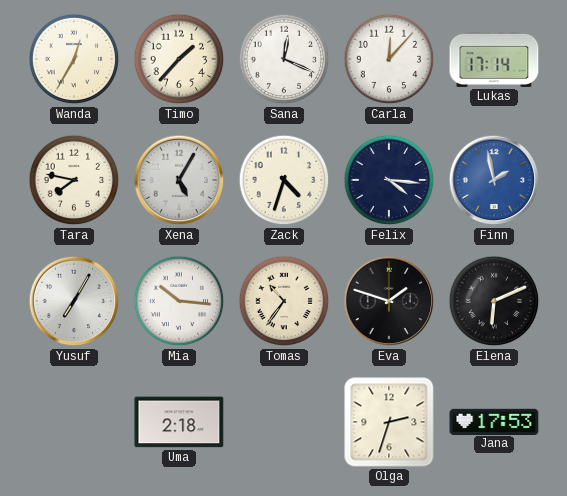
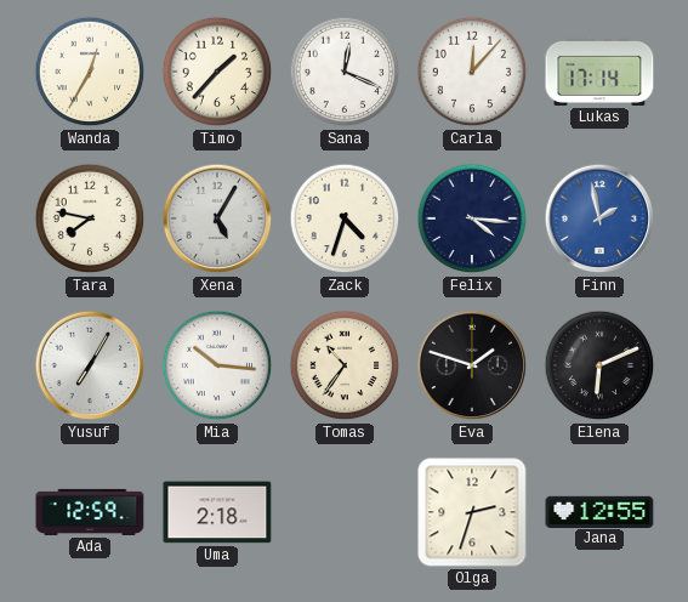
Ada: none -> 12:59
Jana: 17:53 -> 12:55
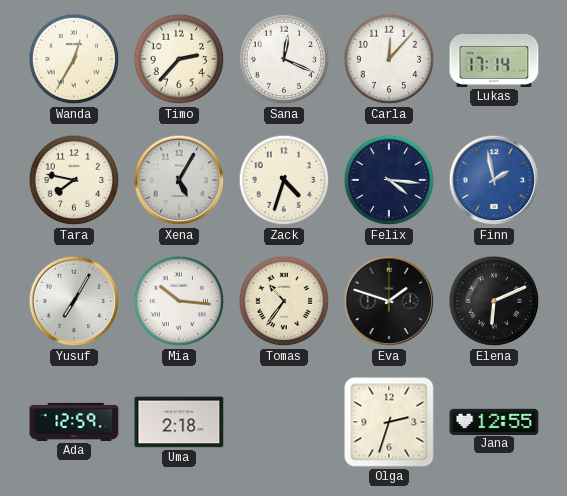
Timo: 1:37 -> 2:37
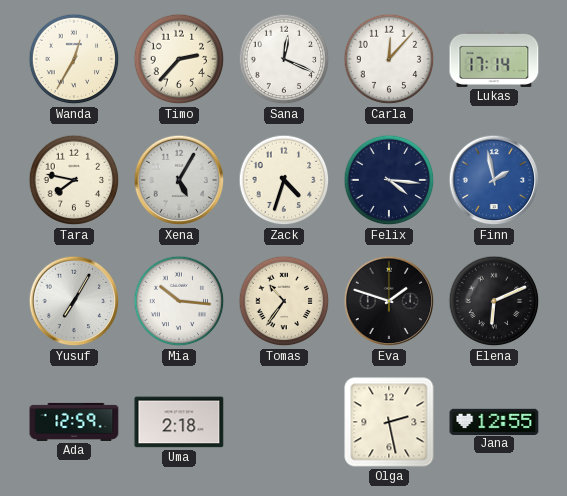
Olga: 2:33 -> 2:28
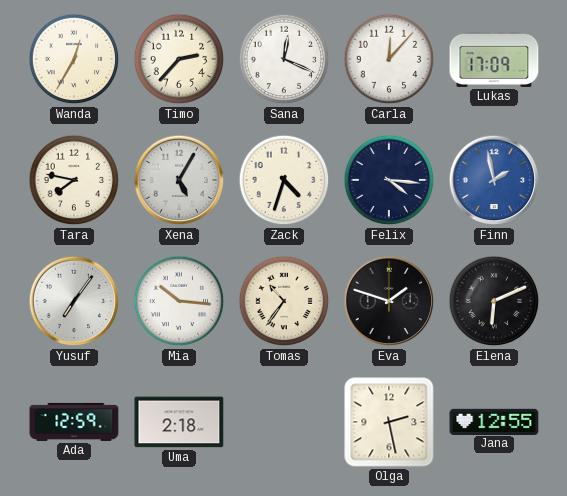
Lukas: 17:14 -> 17:09
Yusuf: 7:05 -> 7:06
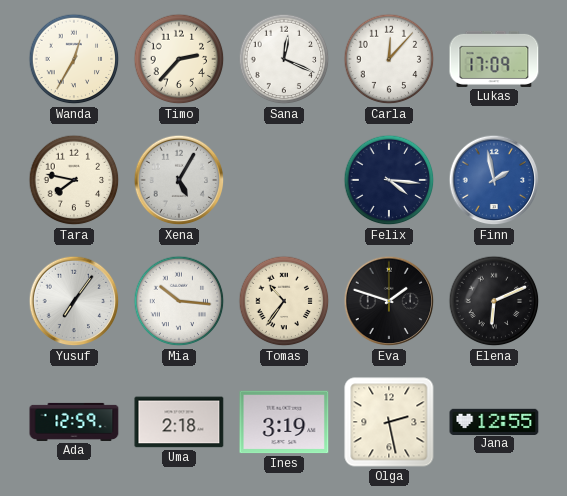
Zack: 4:33 -> none
Ines: none -> 3:19
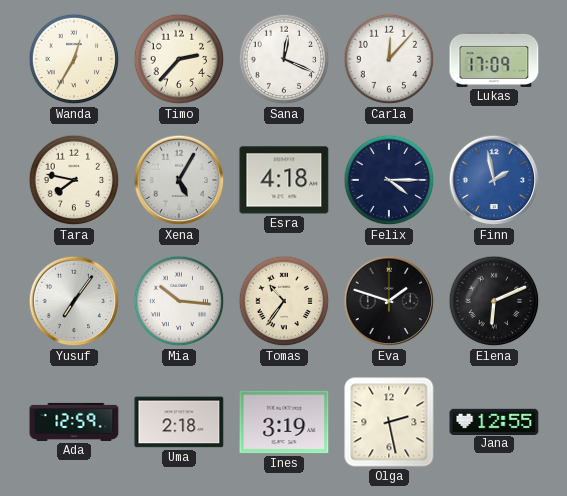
Esra: none -> 4:18
Felix: 4:16 -> 4:15
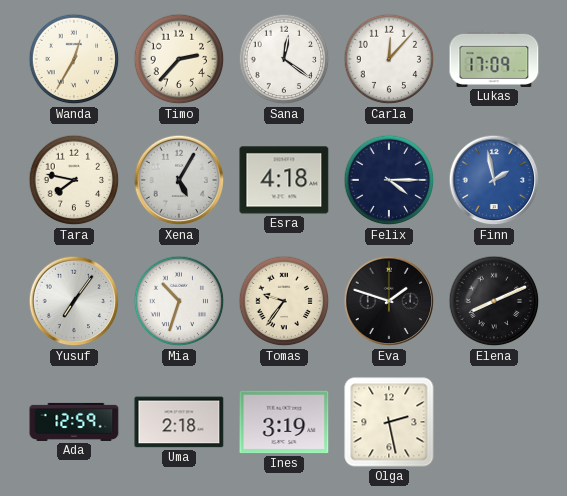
Sana: 12:19 -> 12:21
Mia: 10:16 -> 10:33
Tomas: 10:36 -> 9:36
Elena: 6:11 -> 8:11
Jana: 12:55 -> none
